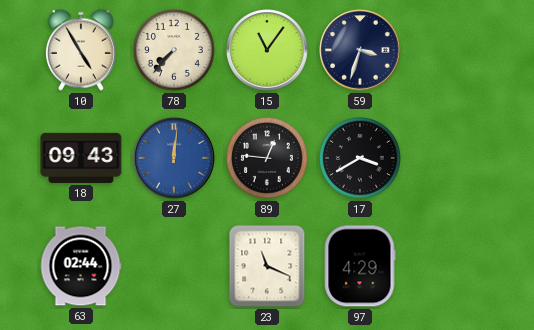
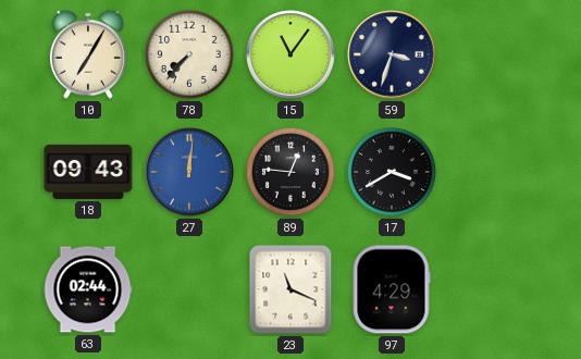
10: 4:55 -> 7:05
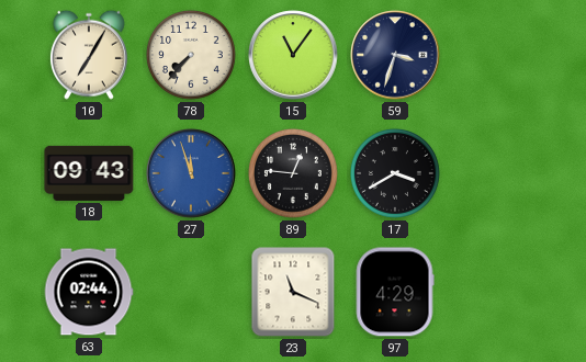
27: 12:01 -> 11:57
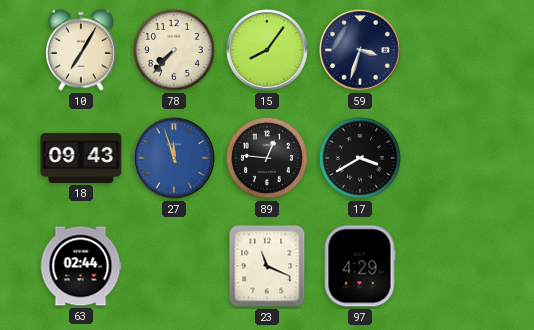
15: 11:06 -> 8:06
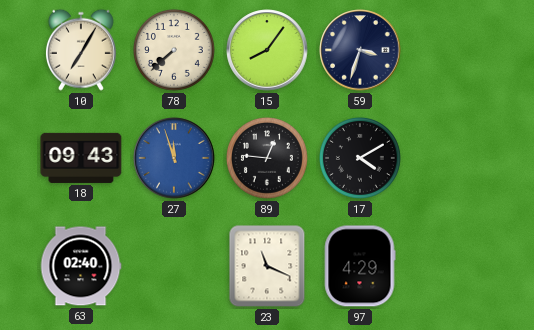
78: 7:37 -> 7:38
17: 3:40 -> 4:10
63: 02:44 -> 02:40
